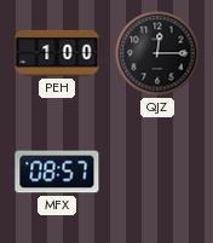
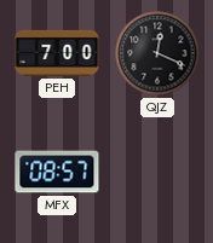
PEH: 1:00 -> 7:00
QJZ: 12:15 -> 12:19
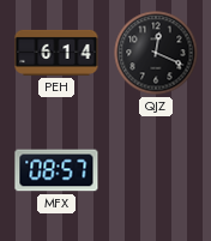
PEH: 7:00 -> 6:14
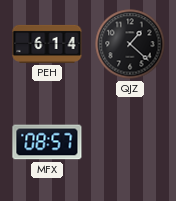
QJZ: 12:19 -> 1:22
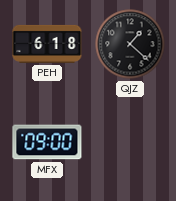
PEH: 6:14 -> 6:18
MFX: 08:57 -> 09:00
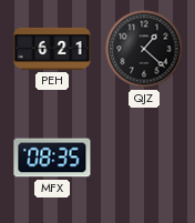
PEH: 6:18 -> 6:21
MFX: 09:00 -> 08:35
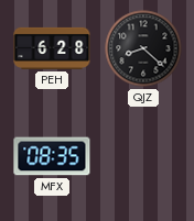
PEH: 6:21 -> 6:28
QJZ: 1:22 -> 8:22
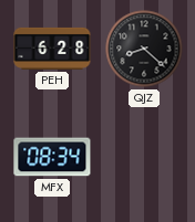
MFX: 08:35 -> 08:34
